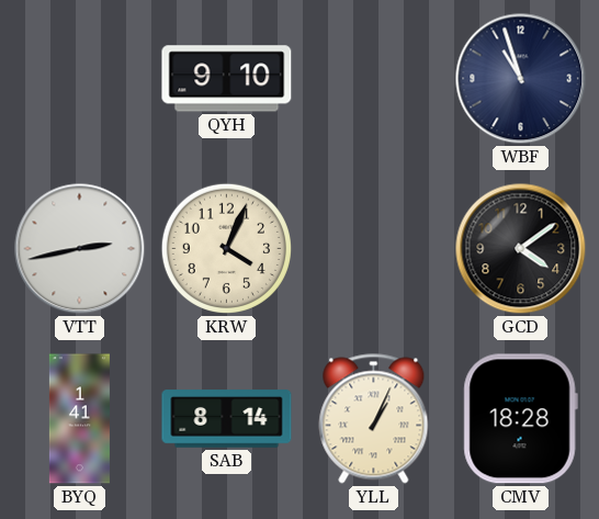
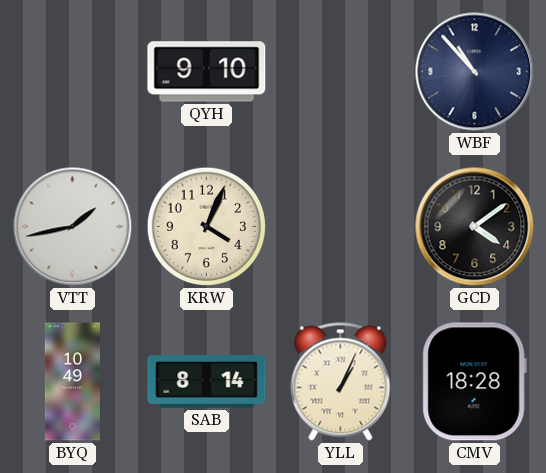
WBF: 10:57 -> 10:53
VTT: 2:43 -> 1:43
BYQ: 1:41 -> 10:49
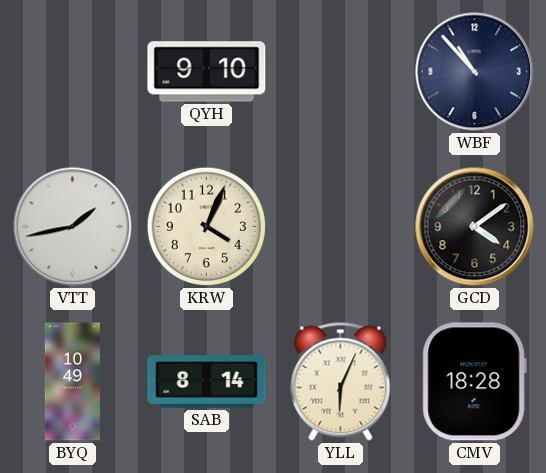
YLL: 1:04 -> 6:04
